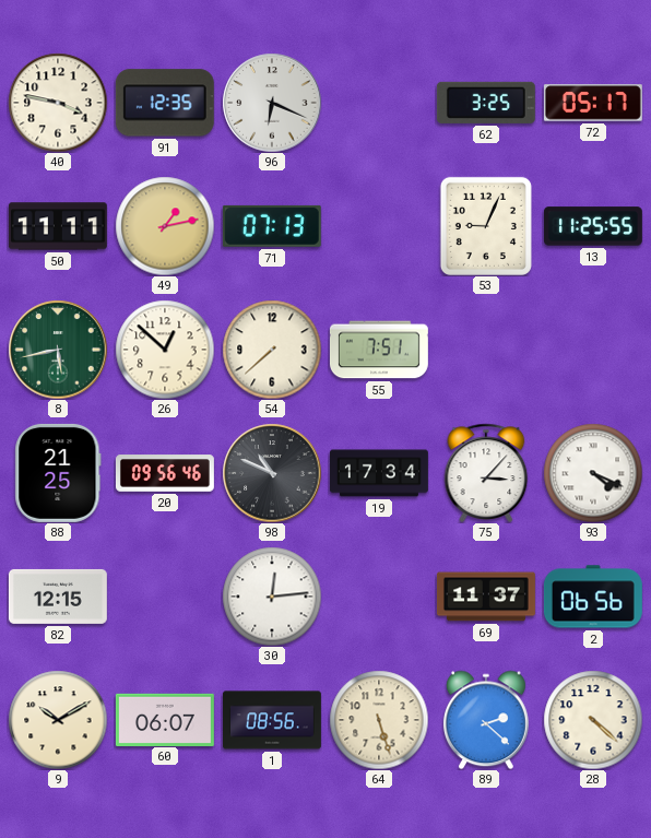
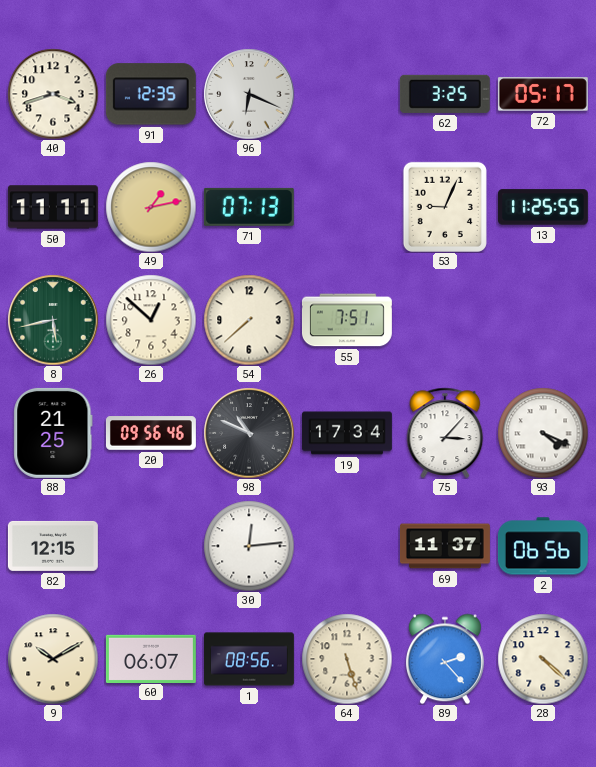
40: 3:47 -> 3:42
89: 2:22 -> 2:23
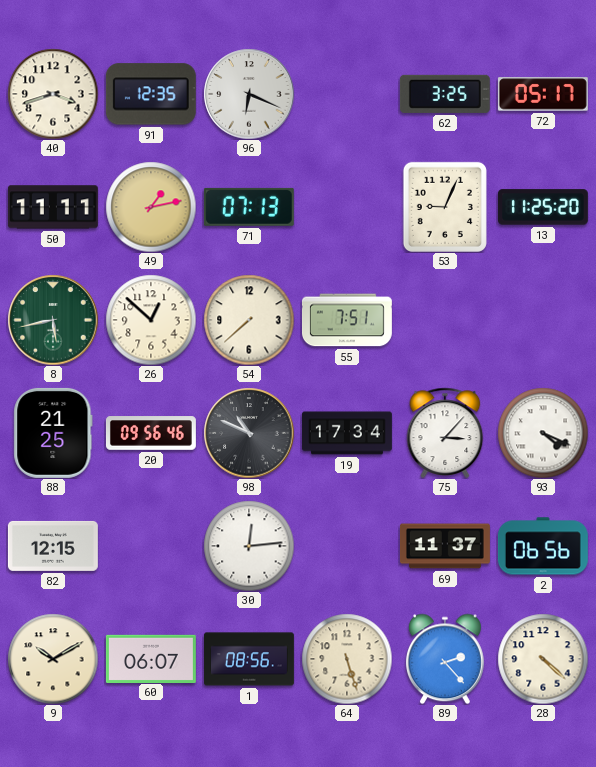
13: 11:25:55 -> 11:25:20
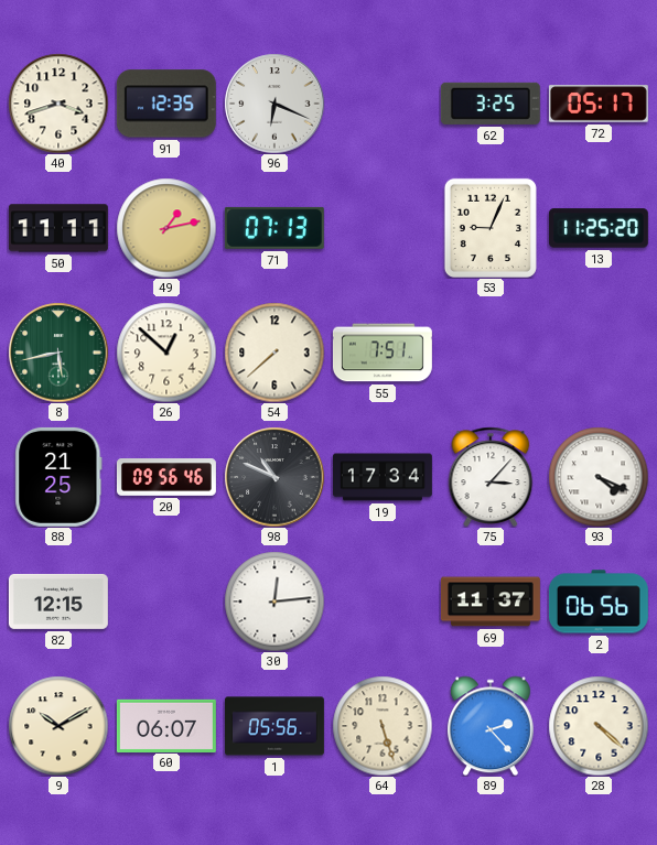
1: 08:56 -> 05:56
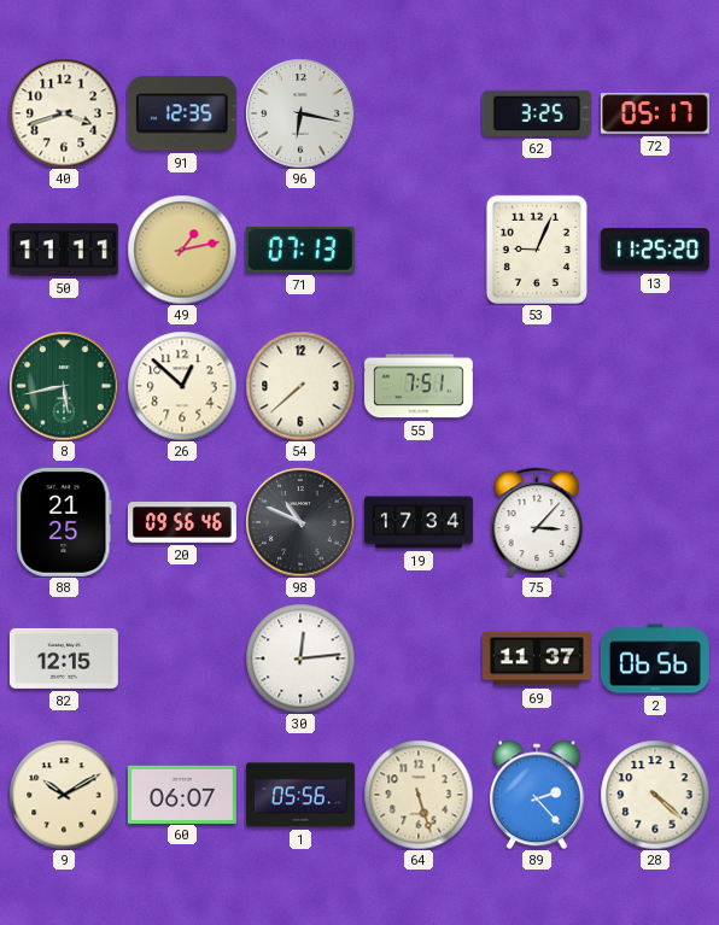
96: 6:19 -> 6:17
93: 4:19 -> none
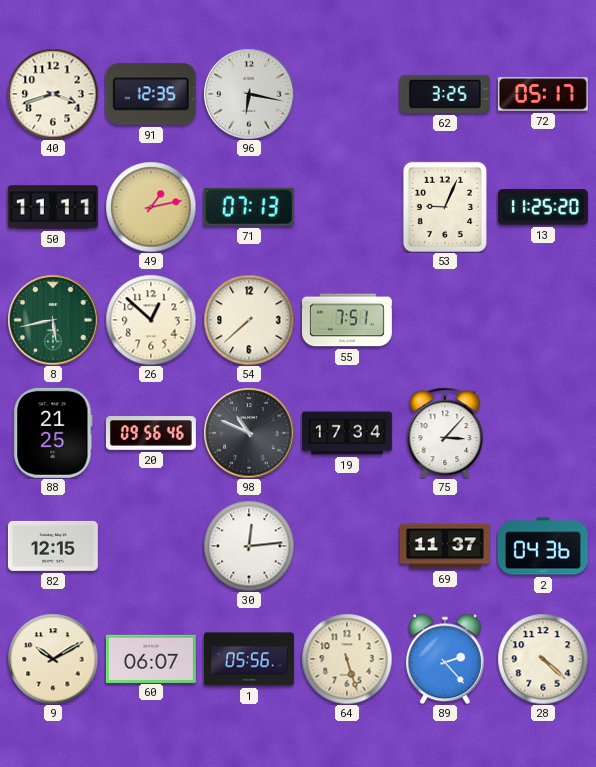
2: 06:56 -> 04:36
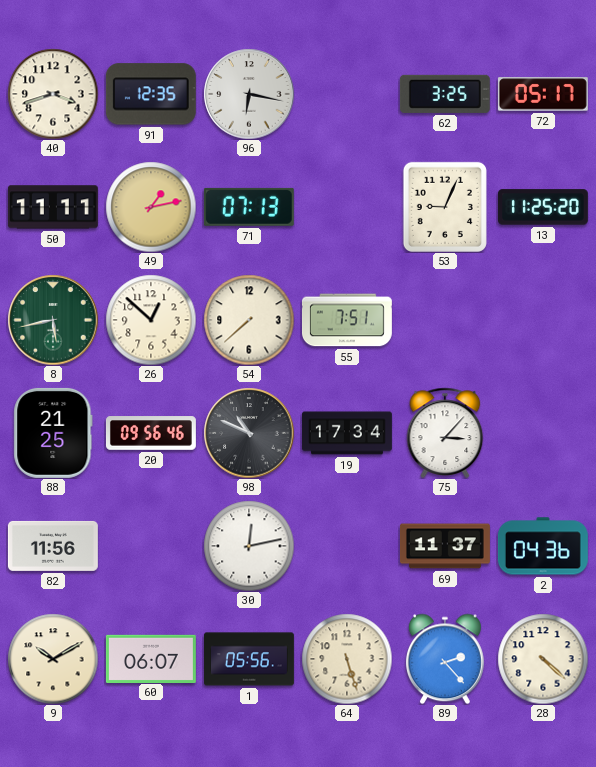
82: 12:15 -> 11:56
30: 12:14 -> 12:13
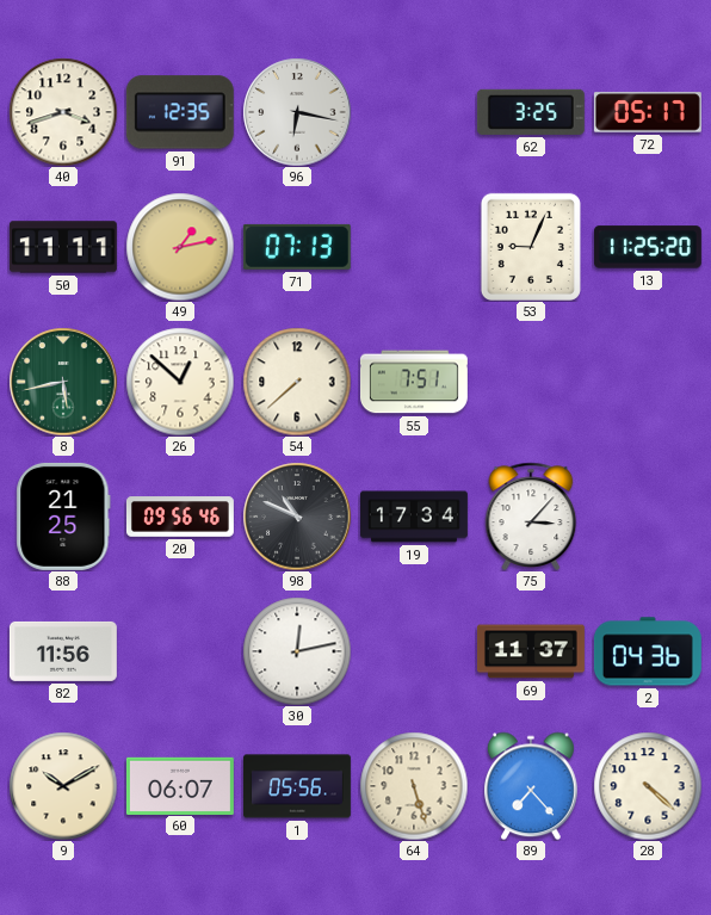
89: 2:23 -> 7:23
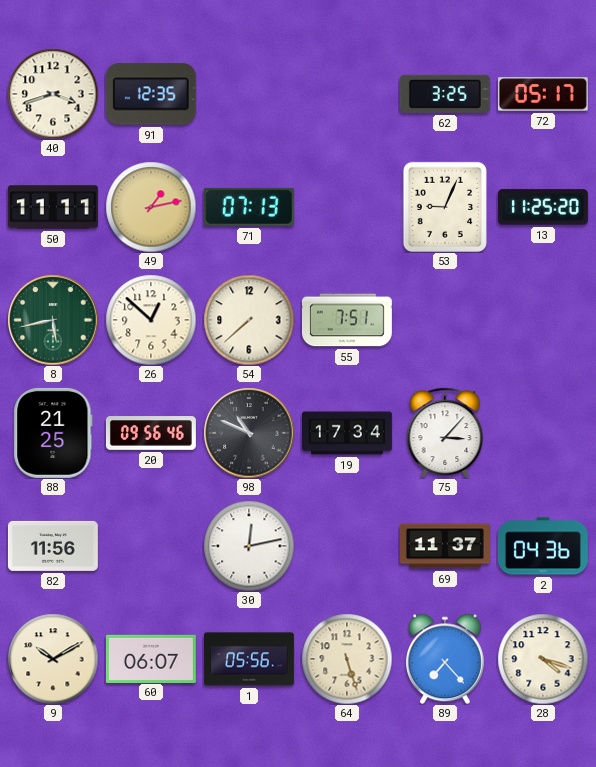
96: 6:17 -> none
28: 4:22 -> 4:18
